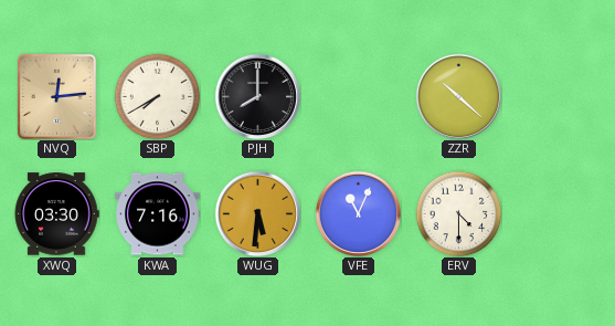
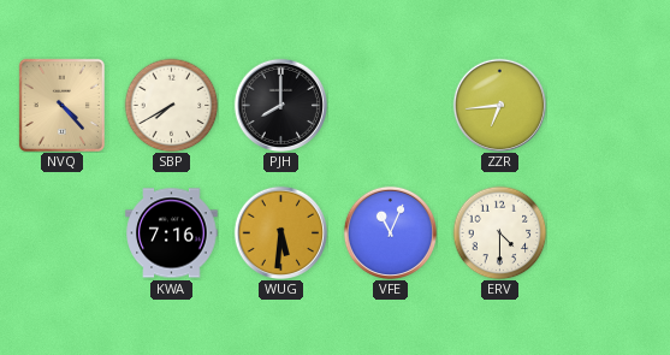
NVQ: 12:14 -> 4:23
ZZR: 10:22 -> 6:44
XWQ: 03:30 -> none
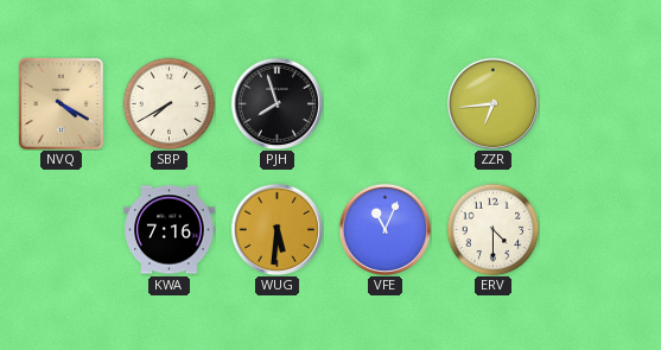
NVQ: 4:23 -> 4:20
PJH: 8:00 -> 7:57
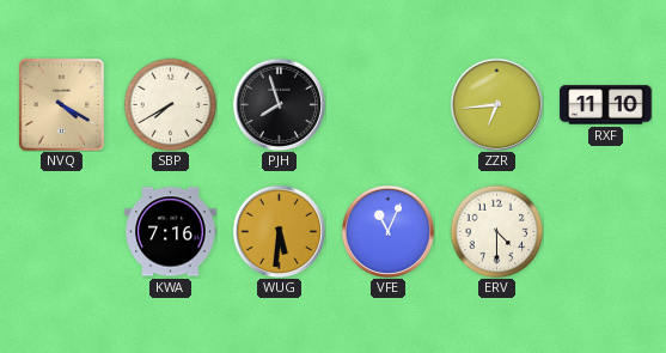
RXF: none -> 11:10
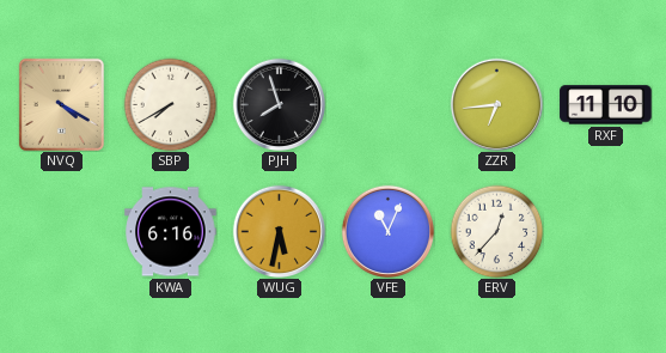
KWA: 7:16 -> 6:16
WUG: 5:31 -> 5:32
ERV: 4:30 -> 12:37
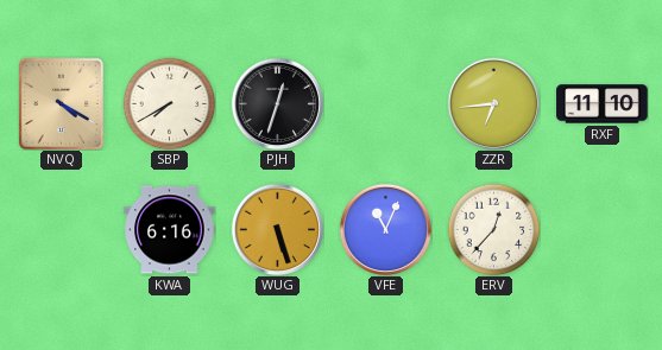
PJH: 7:57 -> 12:33
WUG: 5:32 -> 5:27
